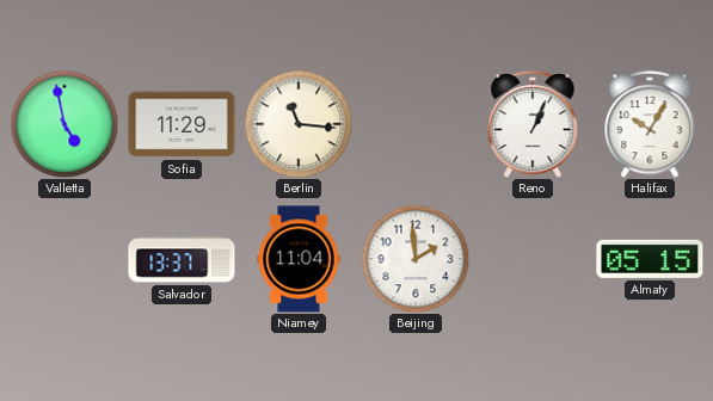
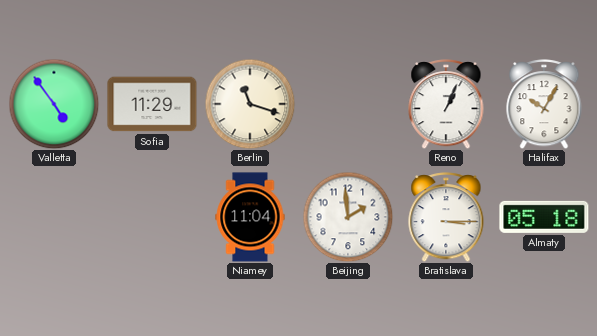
Valletta: 4:58 -> 4:54
Berlin: 11:16 -> 11:18
Salvador: 13:37 -> none
Bratislava: none -> 3:15
Almaty: 05:15 -> 05:18
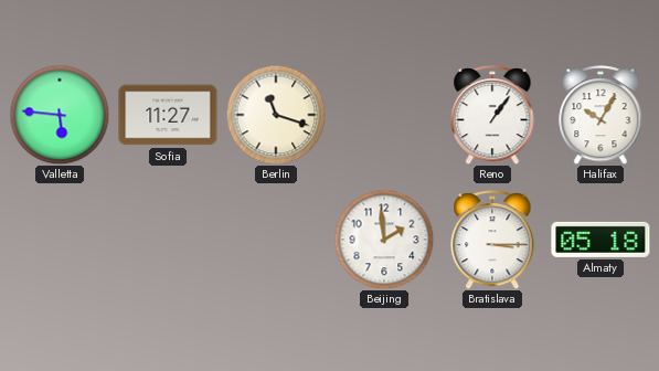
Valletta: 4:54 -> 5:46
Sofia: 11:29 -> 11:27
Reno: 1:04 -> 1:06
Niamey: 11:04 -> none
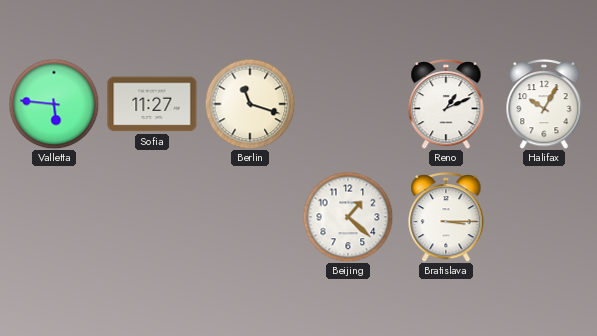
Reno: 1:06 -> 1:11
Beijing: 1:59 -> 1:22
Almaty: 05:18 -> none
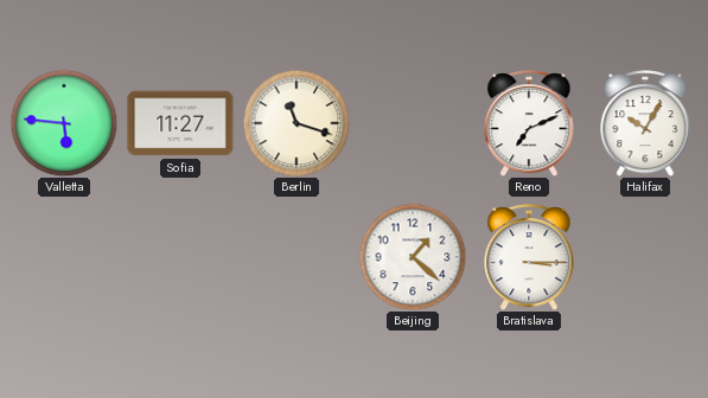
Reno: 1:11 -> 7:11
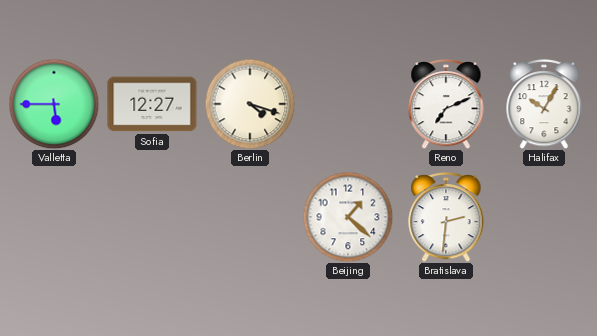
Valletta: 5:46 -> 5:45
Sofia: 11:27 -> 12:27
Berlin: 11:18 -> 4:18
Bratislava: 3:15 -> 2:31
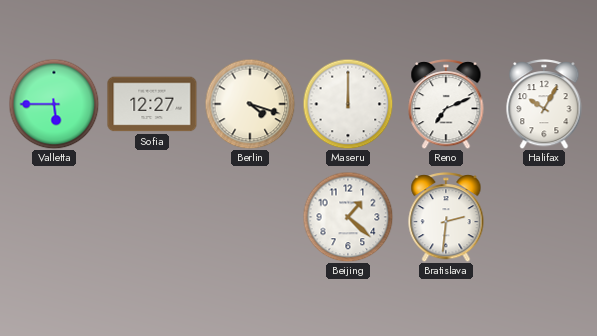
Maseru: none -> 12:00
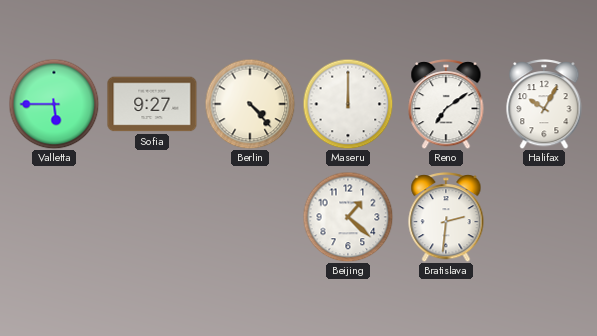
Sofia: 12:27 -> 9:27
Berlin: 4:18 -> 4:23
Reno: 7:11 -> 7:09
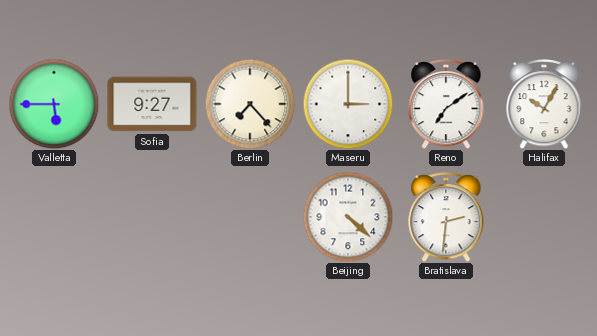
Berlin: 4:23 -> 7:23
Maseru: 12:00 -> 3:00
Beijing: 1:22 -> 4:22
